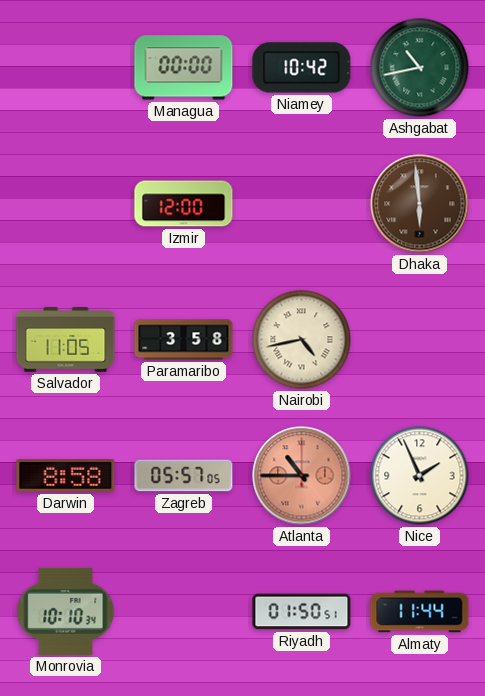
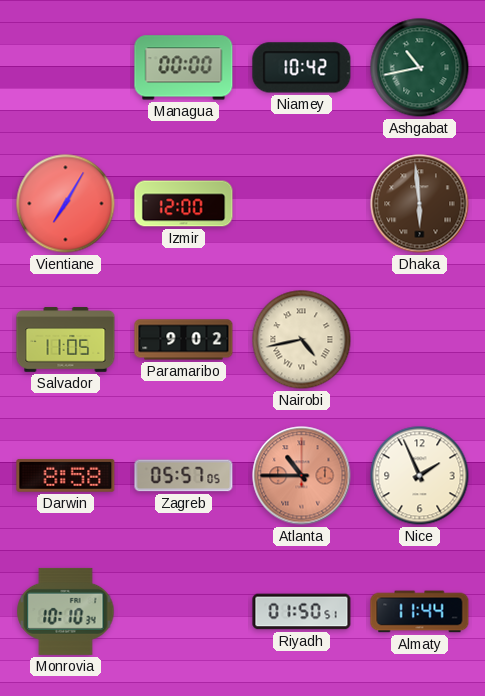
Vientiane: none -> 7:05
Paramaribo: 3:58 -> 9:02
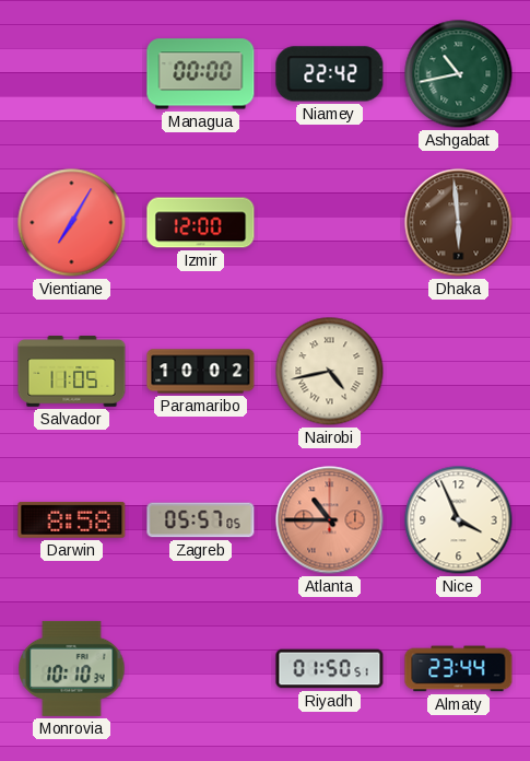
Niamey: 10:42 -> 22:42
Paramaribo: 9:02 -> 10:02
Nice: 1:56 -> 3:56
Almaty: 11:44 -> 23:44
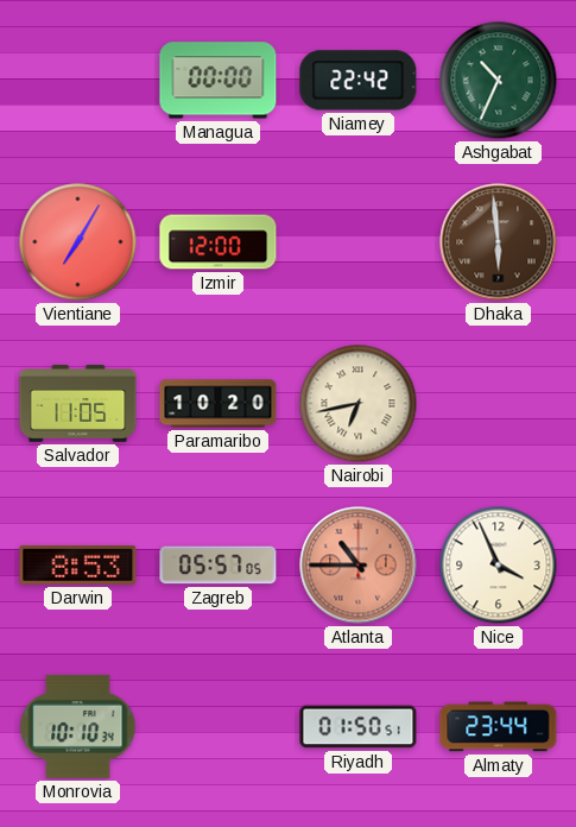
Ashgabat: 10:43 -> 10:34
Paramaribo: 10:02 -> 10:20
Nairobi: 4:43 -> 6:43
Darwin: 8:58 -> 8:53
